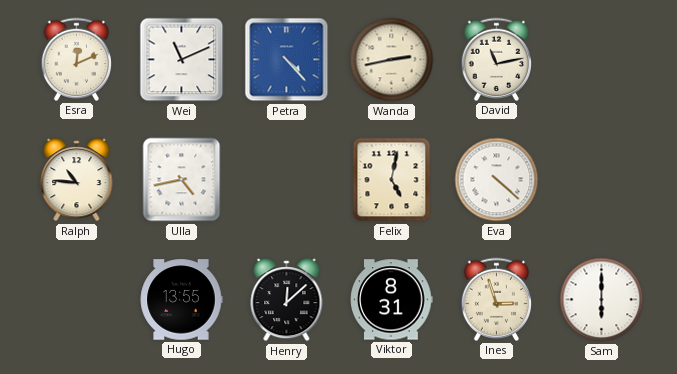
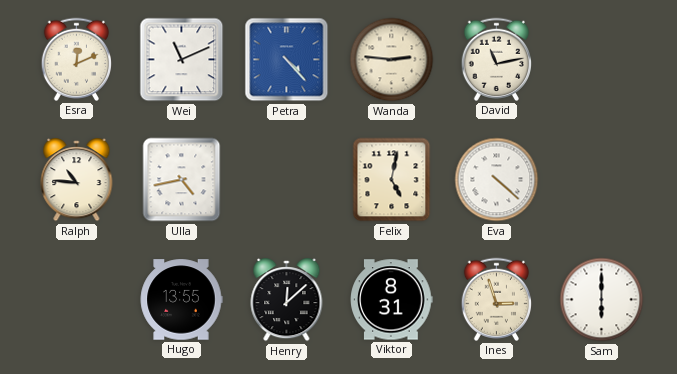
Wanda: 2:43 -> 2:46
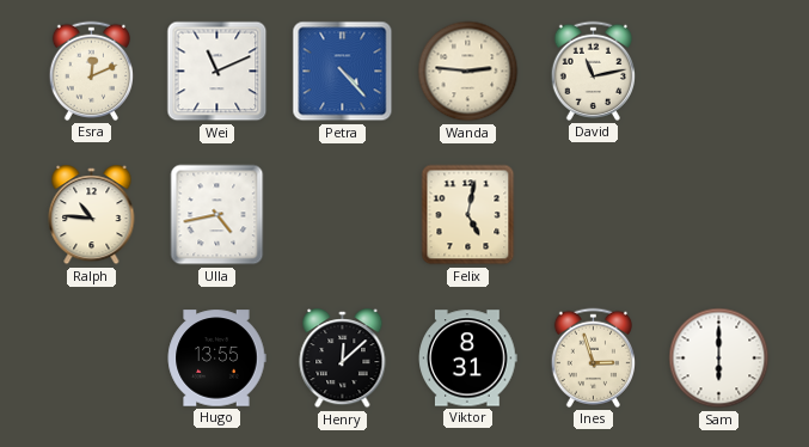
Eva: 4:22 -> none
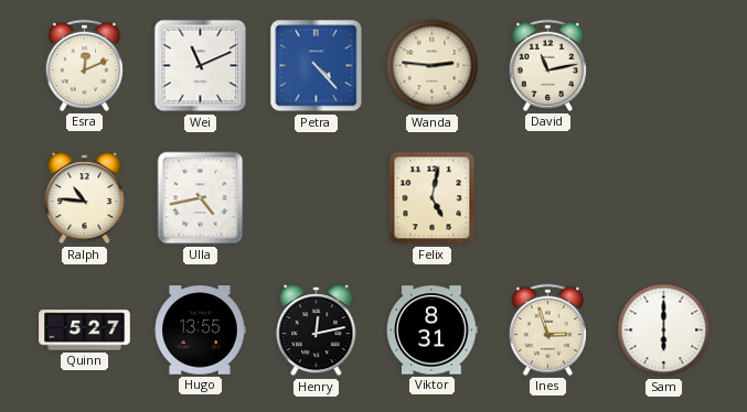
Quinn: none -> 5:27
Henry: 12:08 -> 12:13
